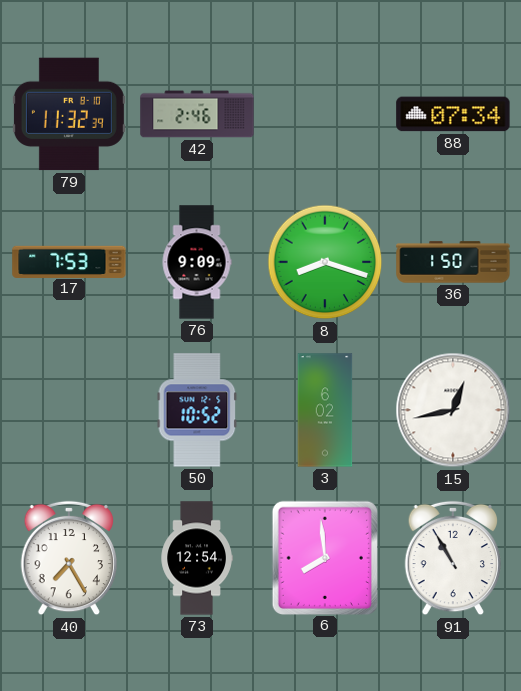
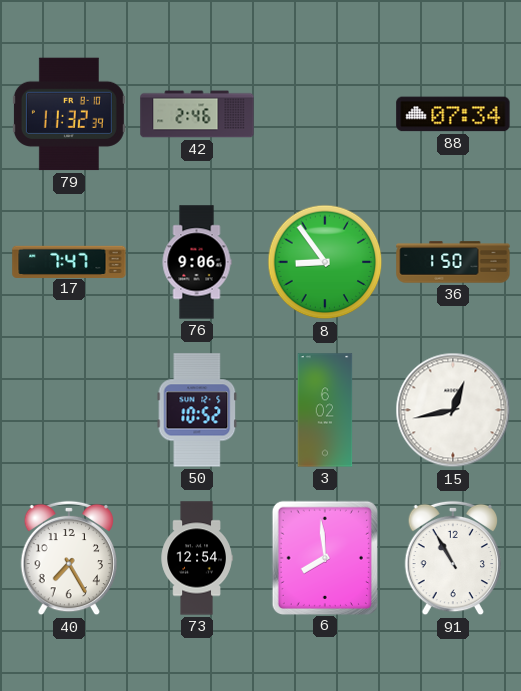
17: 7:53 -> 7:47
76: 9:09 -> 9:06
8: 8:18 -> 8:54
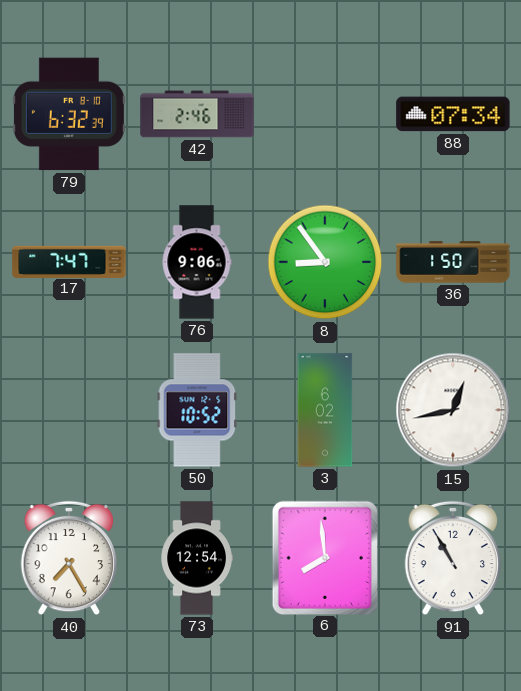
79: 11:32 -> 6:32
